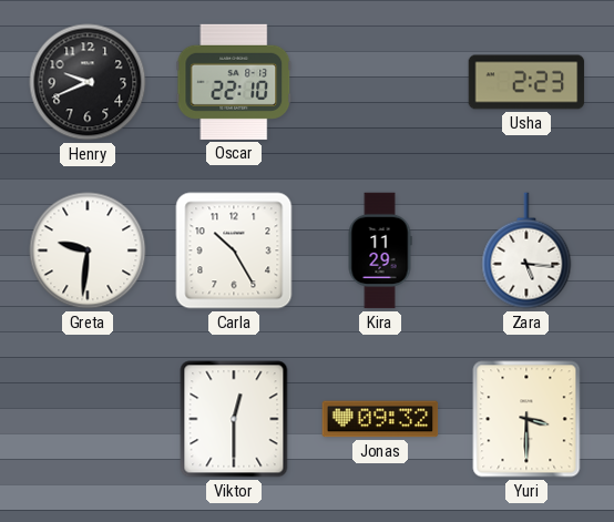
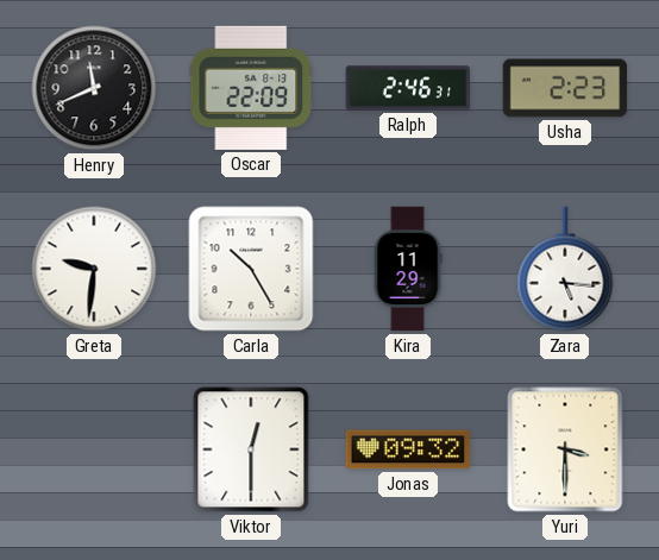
Henry: 9:41 -> 11:41
Oscar: 22:10 -> 22:09
Ralph: none -> 2:46
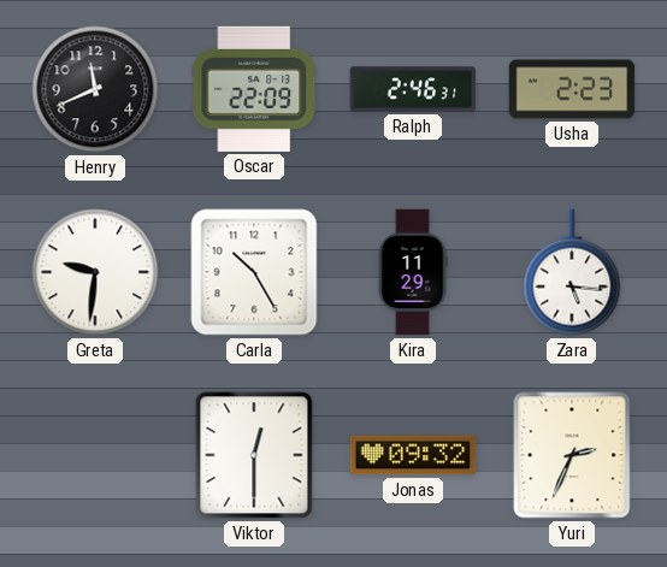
Yuri: 3:30 -> 2:34
